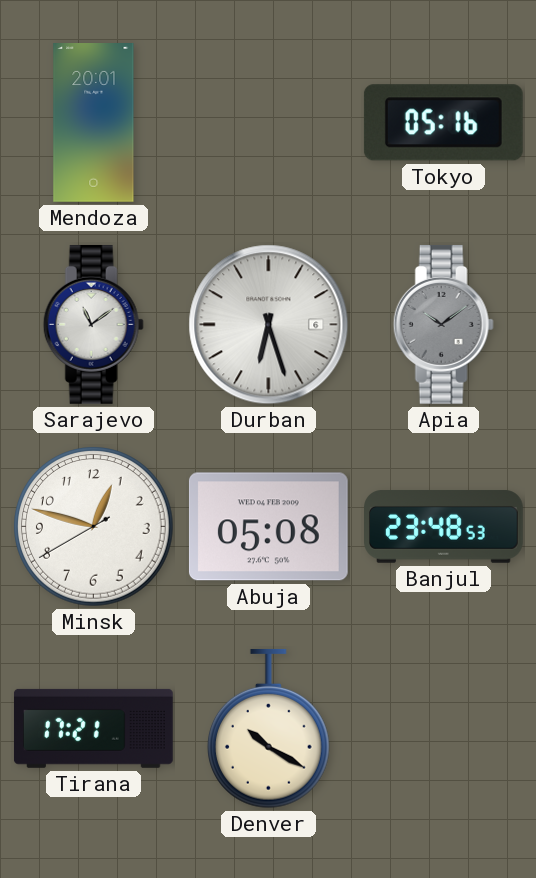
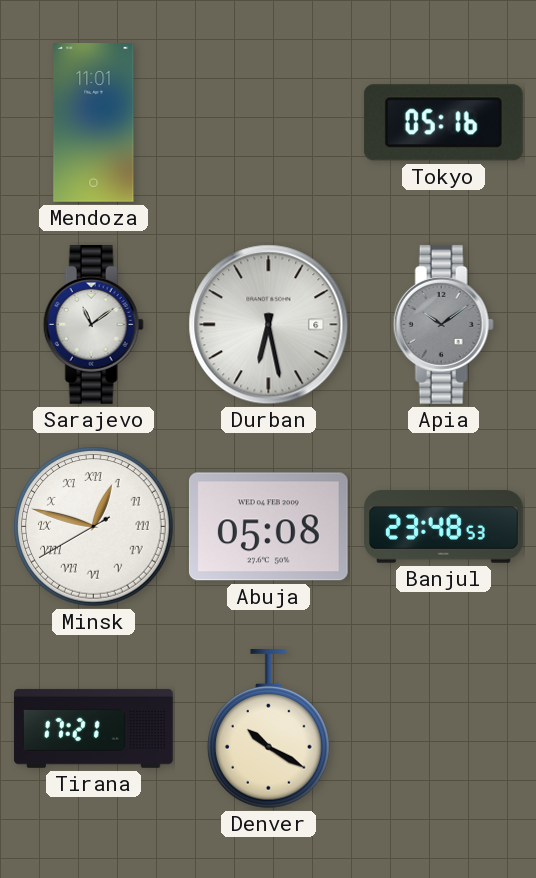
Mendoza: 20:01 -> 11:01
Durban: 6:27 -> 6:28
Minsk numerals: Arabic -> Roman
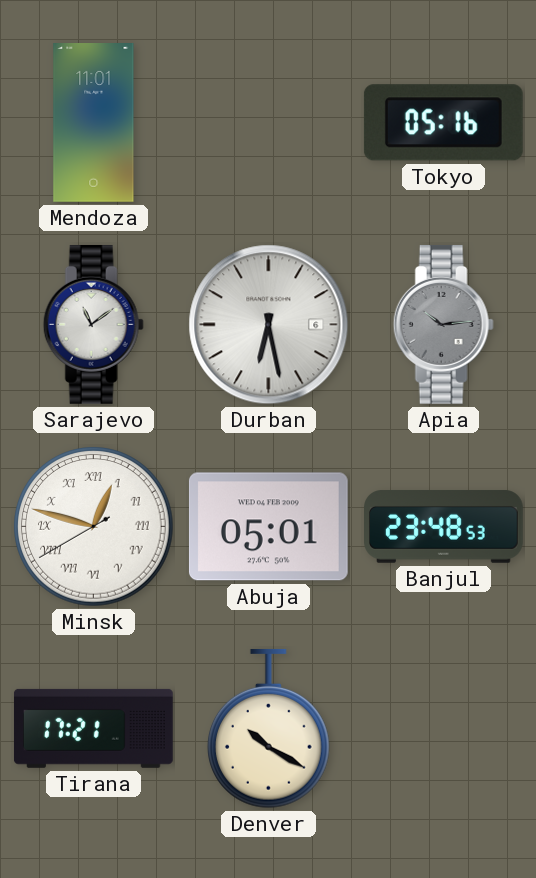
Apia: 10:09 -> 10:14
Abuja: 05:08 -> 05:01
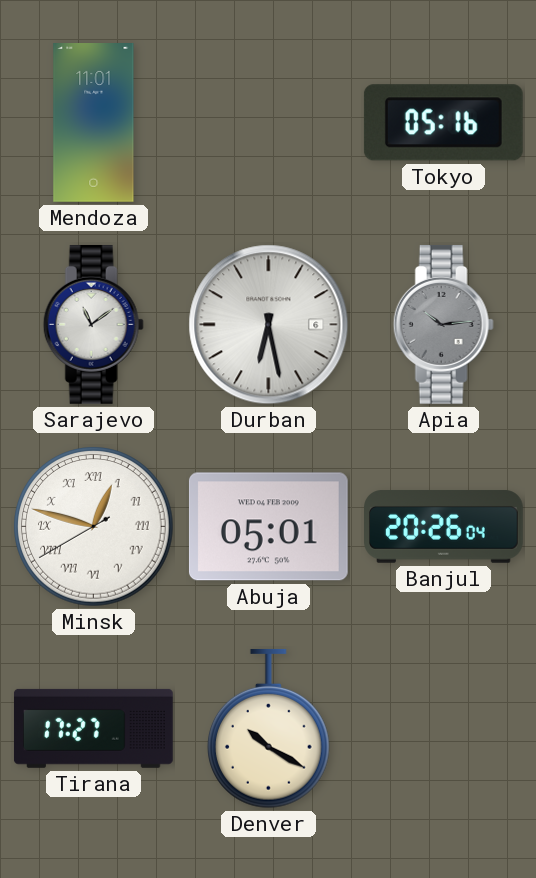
Banjul: 23:48 -> 20:26
Tirana: 17:21 -> 17:27
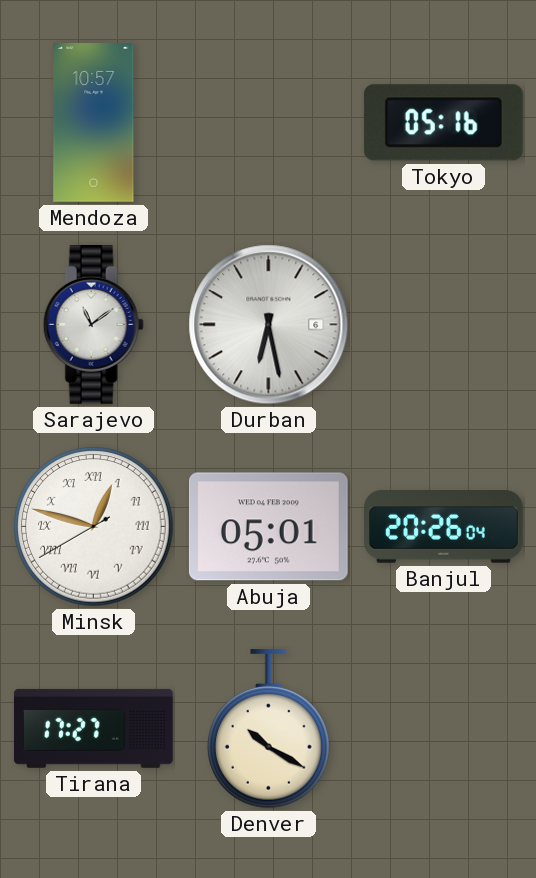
Mendoza: 11:01 -> 10:57
Apia: 10:14 -> none
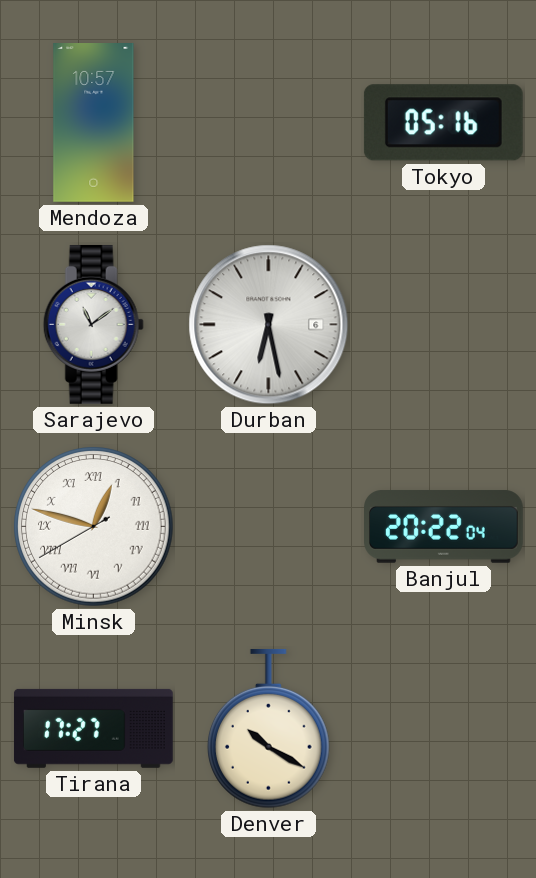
Abuja: 05:01 -> none
Banjul: 20:26 -> 20:22
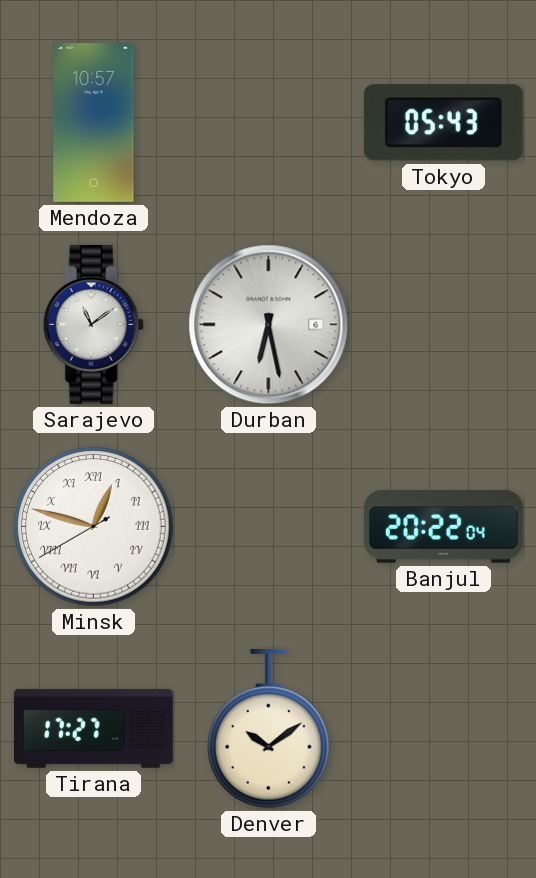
Tokyo: 05:16 -> 05:43
Denver: 10:20 -> 10:09
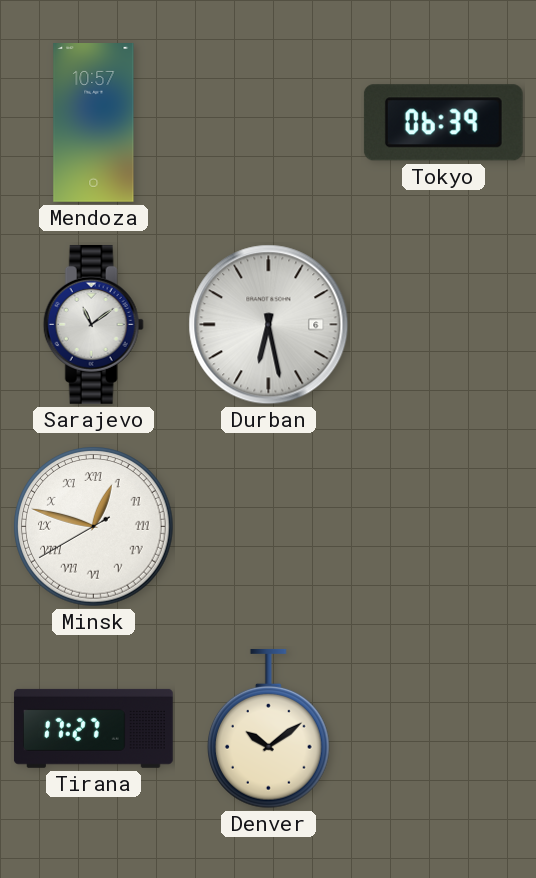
Tokyo: 05:43 -> 06:39
Banjul: 20:22 -> none
